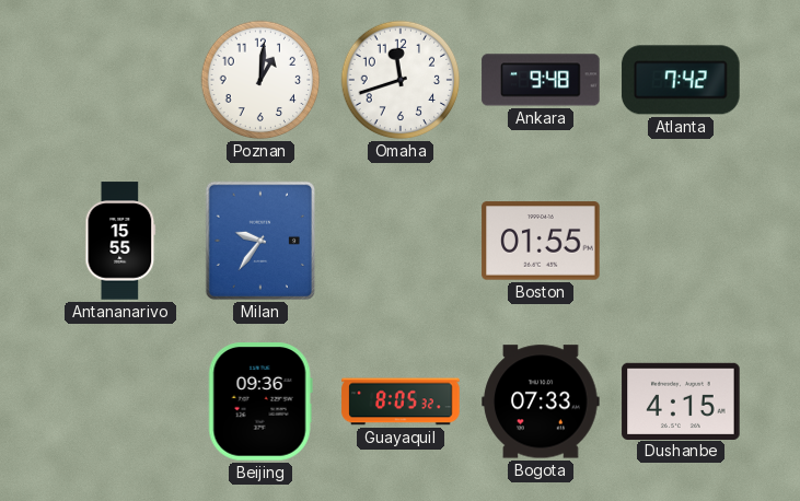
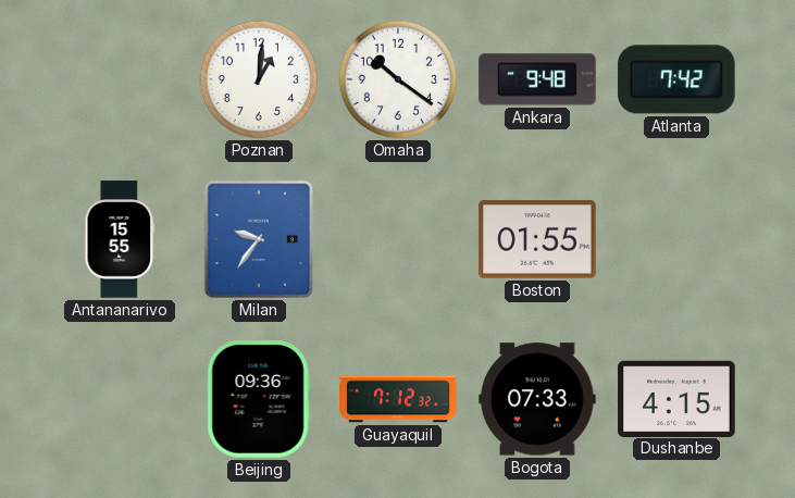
Omaha: 11:42 -> 10:21
Guayaquil: 8:05 -> 7:12
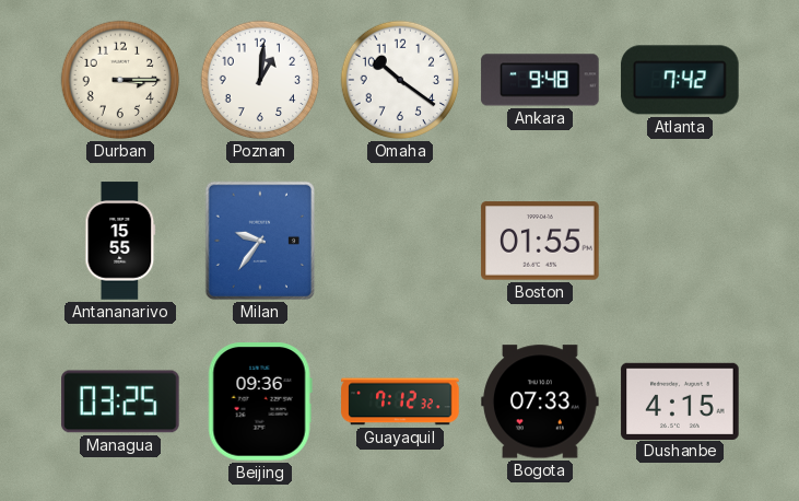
Durban: none -> 3:15
Managua: none -> 03:25
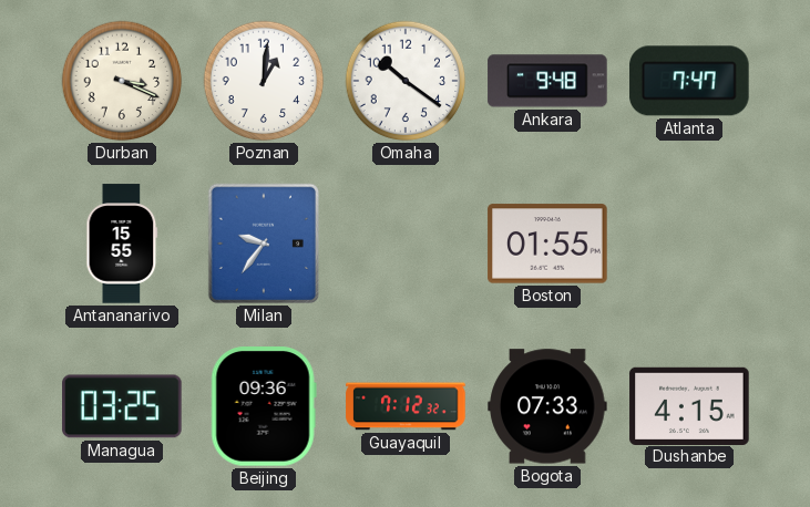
Durban: 3:15 -> 3:19
Atlanta: 7:42 -> 7:47
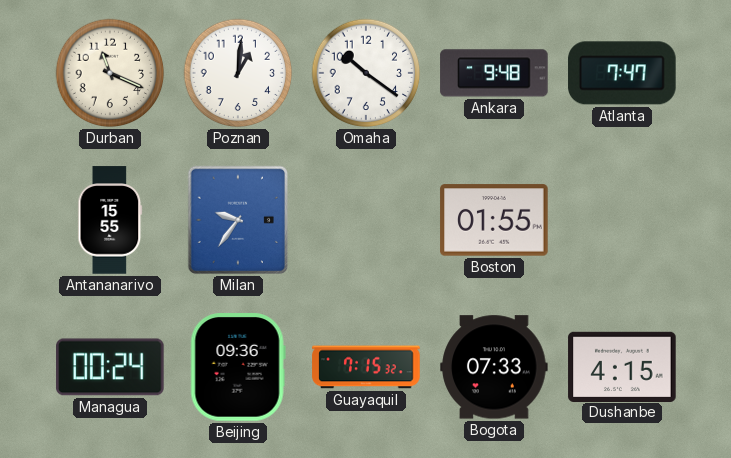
Durban: 3:19 -> 11:19
Managua: 03:25 -> 00:24
Guayaquil: 7:12 -> 7:15
